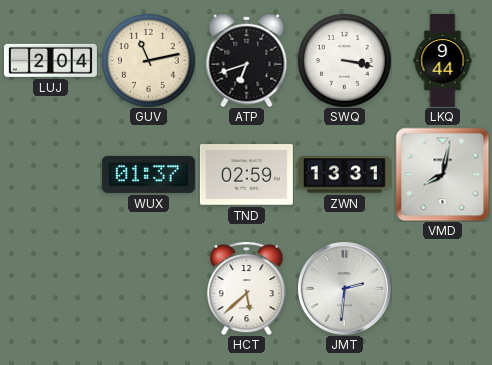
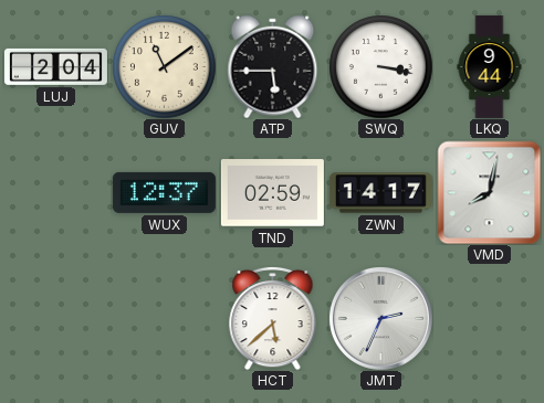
GUV: 11:13 -> 11:09
ATP: 6:42 -> 5:45
WUX: 01:37 -> 12:37
ZWN: 13:31 -> 14:17
JMT: 2:31 -> 2:34
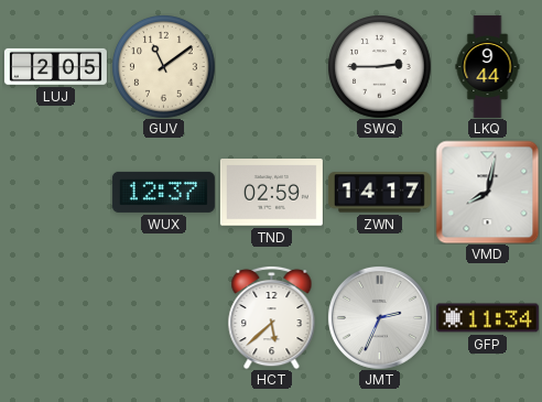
LUJ: 2:04 -> 2:05
ATP: 5:45 -> none
SWQ: 3:17 -> 2:45
GFP: none -> 11:34
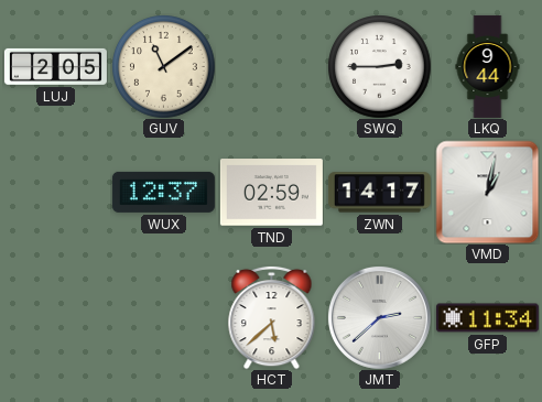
VMD: 8:02 -> 1:02
JMT: 2:34 -> 2:38
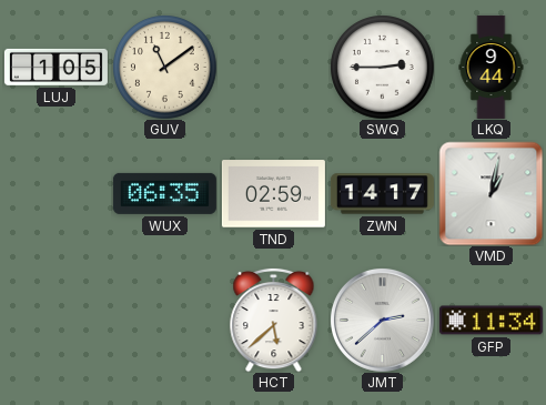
LUJ: 2:05 -> 1:05
WUX: 12:37 -> 06:35
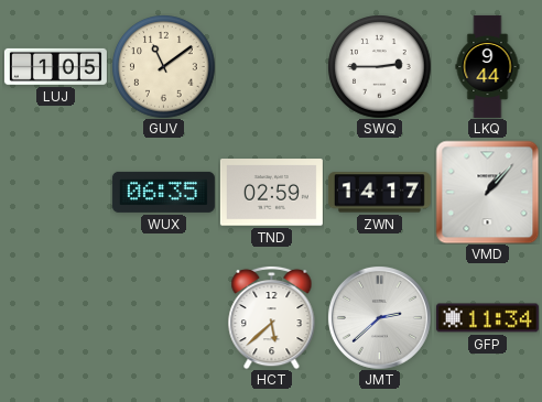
VMD: 1:02 -> 1:07
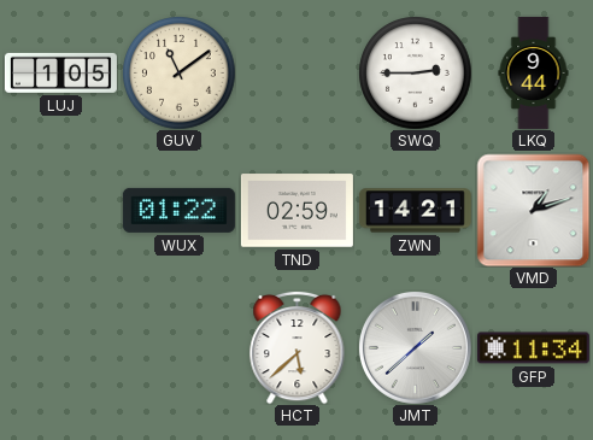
WUX: 06:35 -> 01:22
ZWN: 14:17 -> 14:21
VMD: 1:07 -> 1:12
JMT: 2:38 -> 1:38
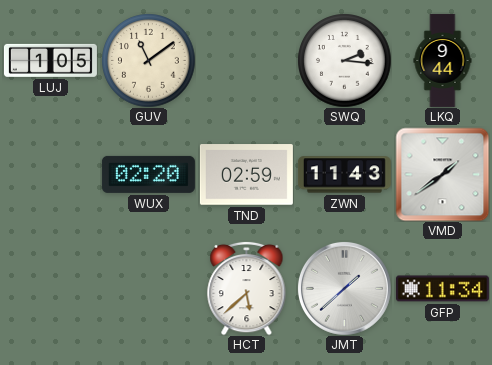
SWQ: 2:45 -> 2:16
WUX: 01:22 -> 02:20
ZWN: 14:21 -> 11:43
VMD: 1:12 -> 1:39
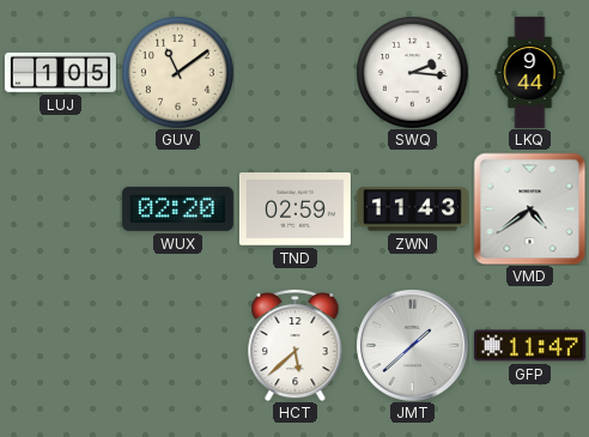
VMD: 1:39 -> 4:39
GFP: 11:34 -> 11:47
